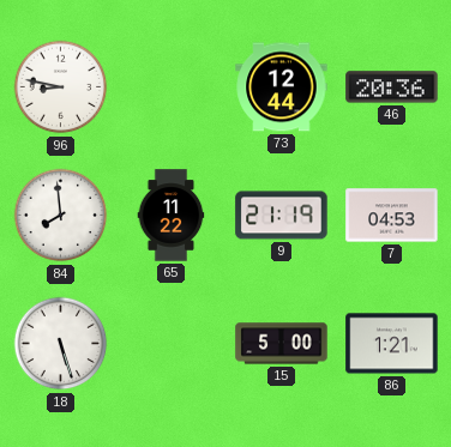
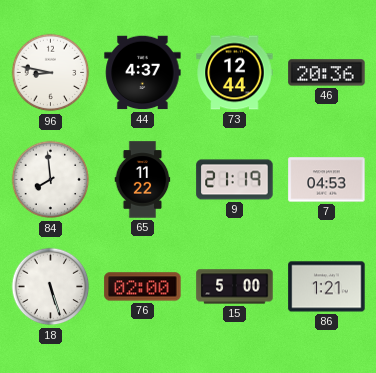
44: none -> 4:37
76: none -> 02:00
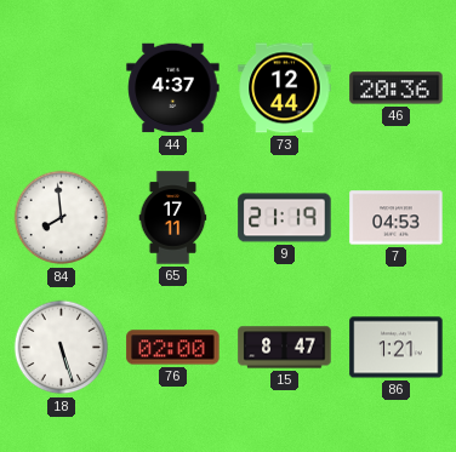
96: 8:47 -> none
65: 11:22 -> 17:11
15: 5:00 -> 8:47
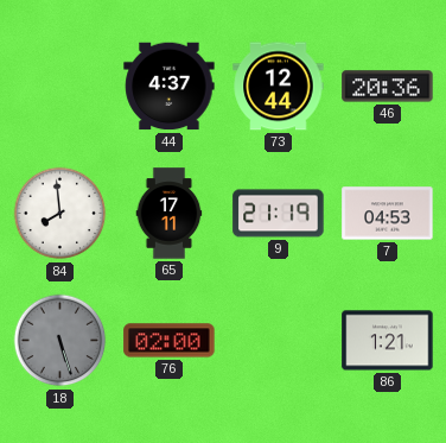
18 dial: white -> grey
15: 8:47 -> none
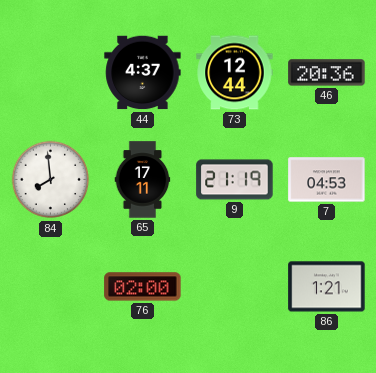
18: 5:27 -> none
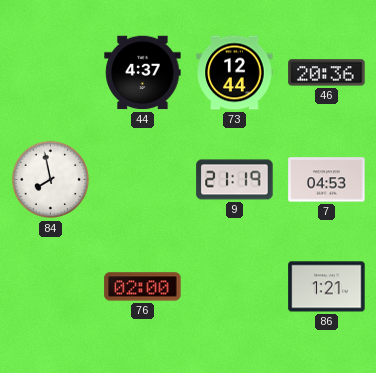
84: 7:59 -> 7:58
65: 17:11 -> none
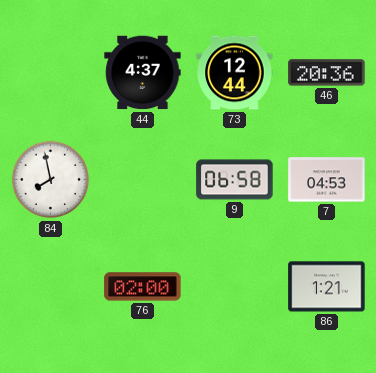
9: 21:19 -> 06:58
